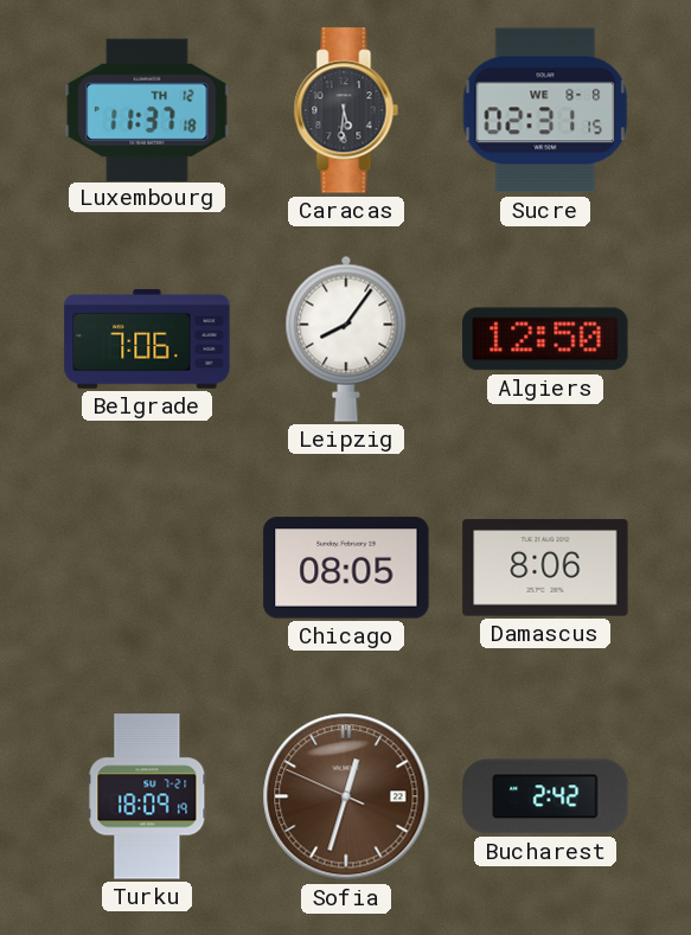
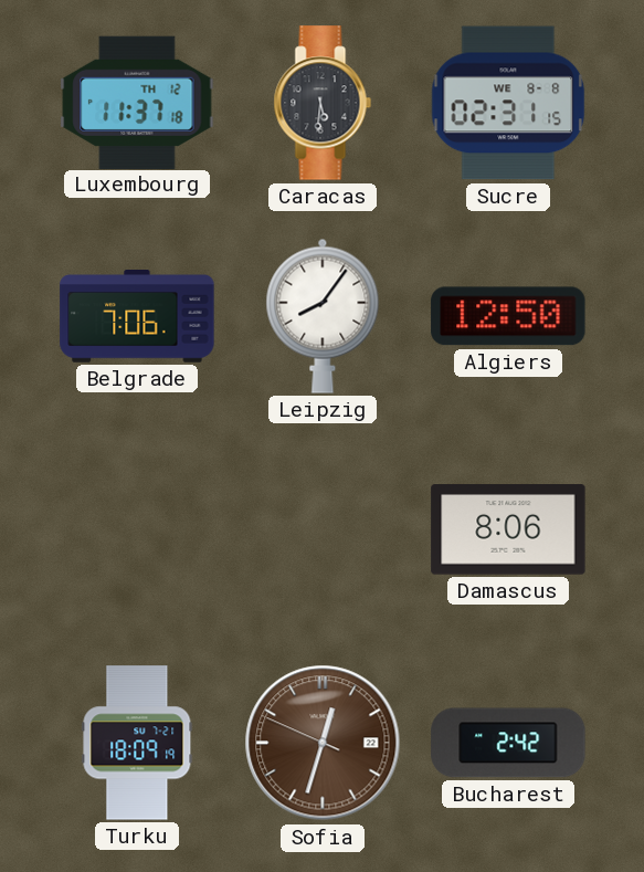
Chicago: 08:05 -> none
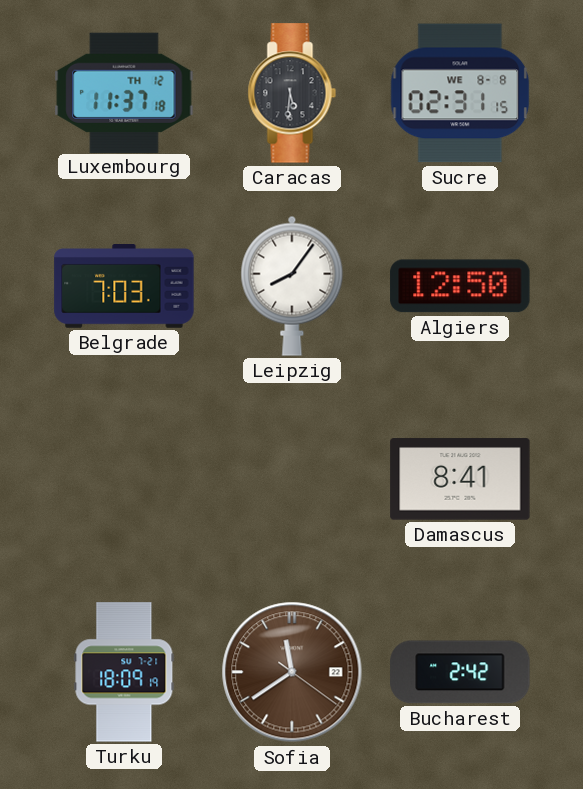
Belgrade: 7:06 -> 7:03
Damascus: 8:06 -> 8:41
Sofia: 12:32 -> 11:39
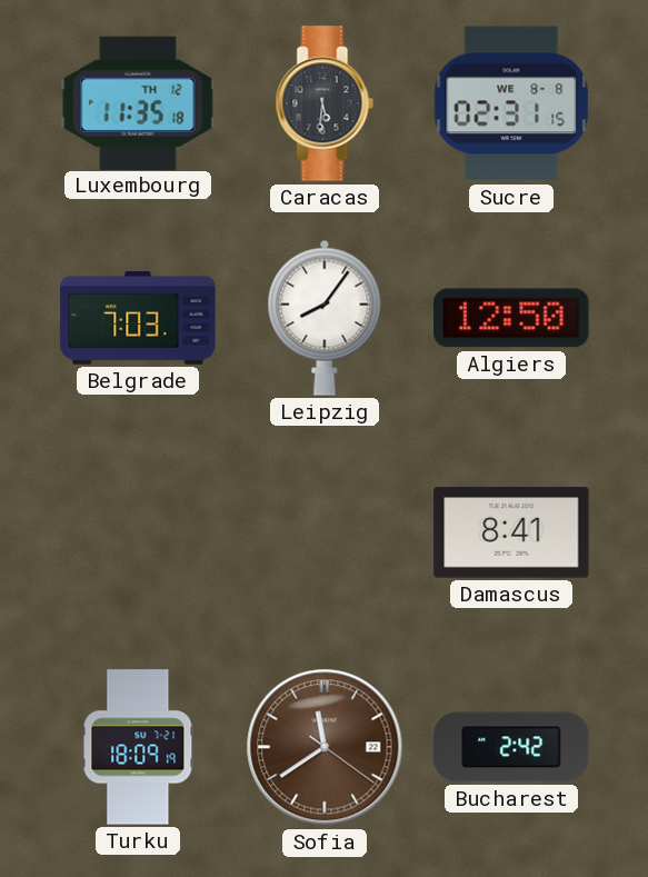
Luxembourg: 11:37 -> 11:35
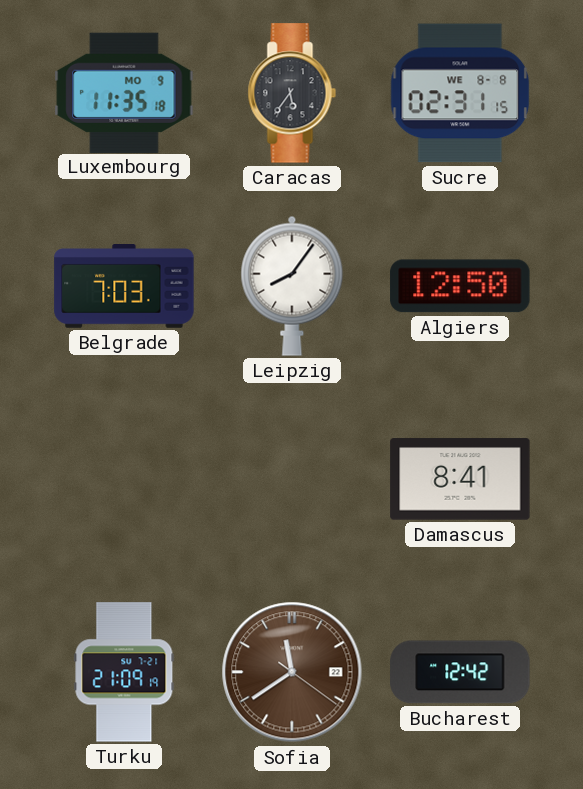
Luxembourg date: TH 12 -> MO 9
Caracas: 5:31 -> 5:36
Turku: 18:09 -> 21:09
Bucharest: 2:42 -> 12:42
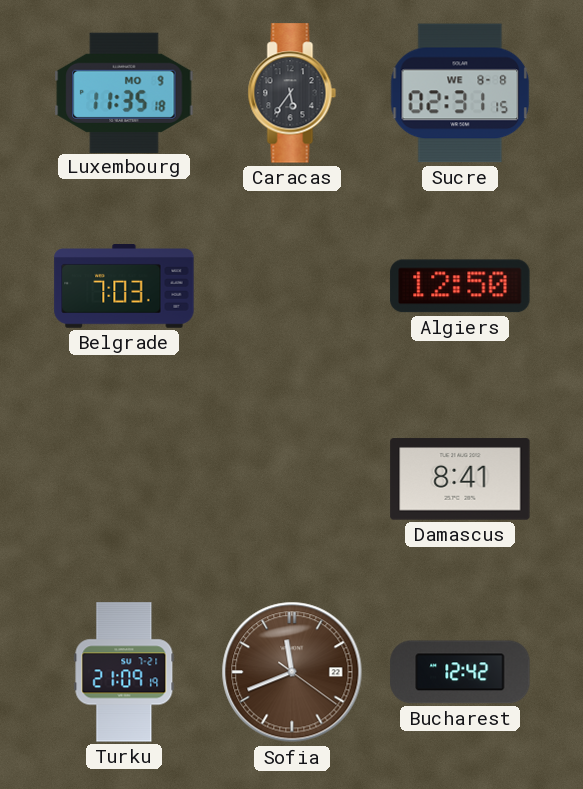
Leipzig: 8:06 -> none
Sofia: 11:39 -> 11:41
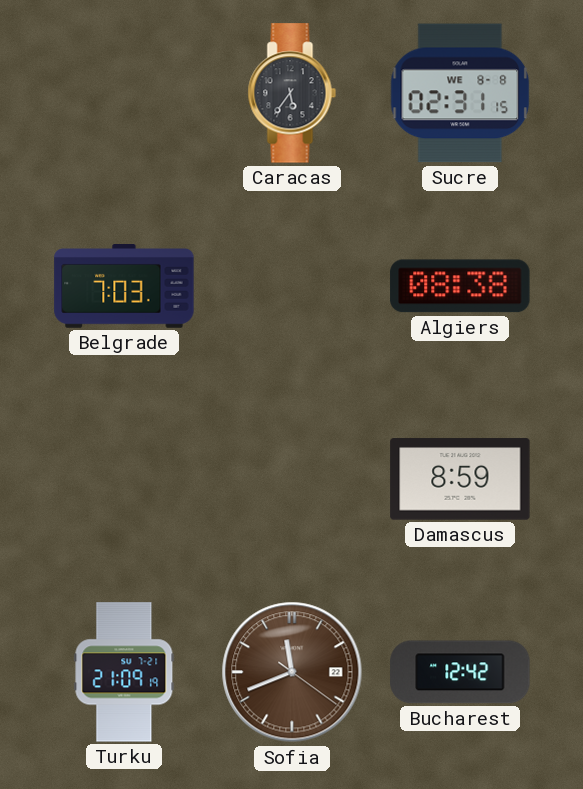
Luxembourg: 11:35 -> none
Algiers: 12:50 -> 08:38
Damascus: 8:41 -> 8:59
